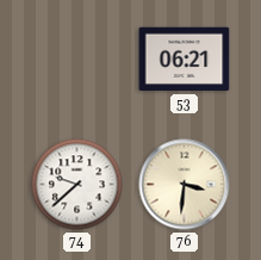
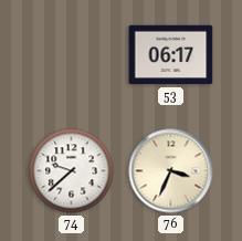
53: 06:21 -> 06:17
76: 3:31 -> 3:34
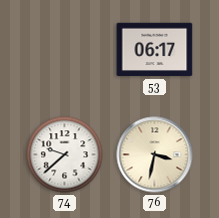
76: 3:34 -> 3:32
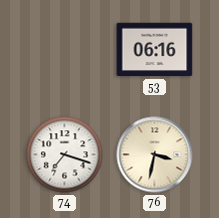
53: 06:17 -> 06:16
74: 9:38 -> 7:18
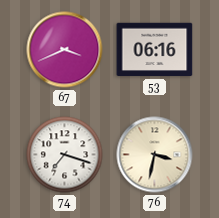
67: none -> 3:41
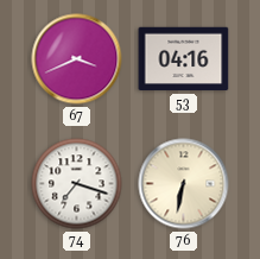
53: 06:16 -> 04:16
76: 3:32 -> 6:32
